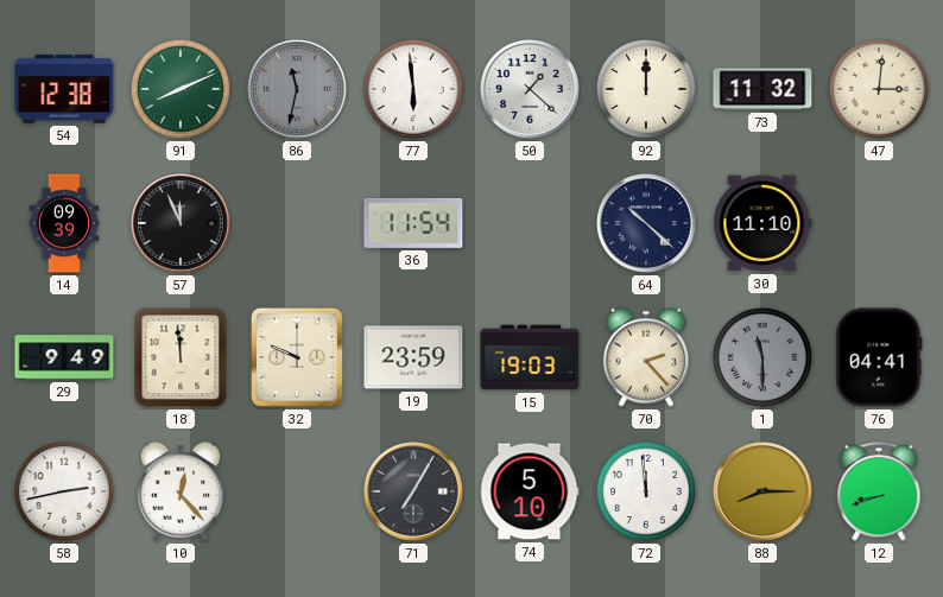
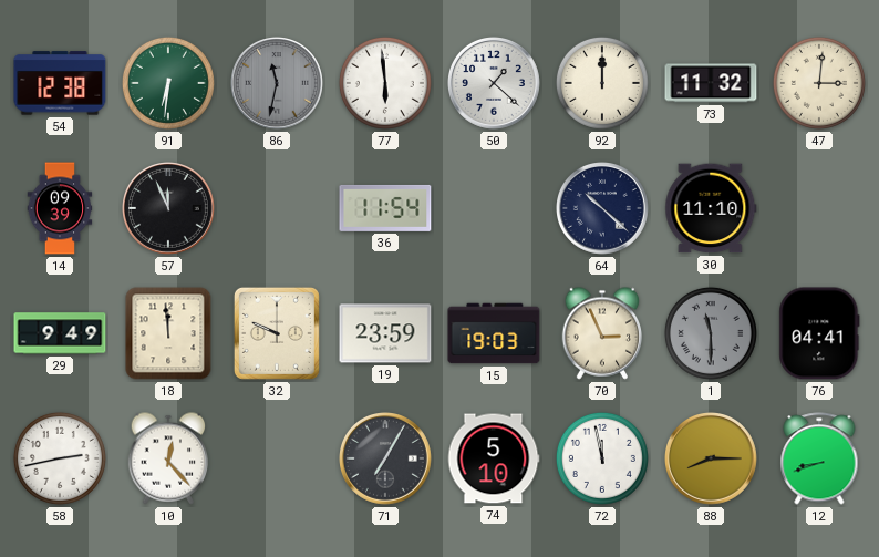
91: 8:11 -> 6:31
70: 2:23 -> 2:56
72: 11:59 -> 11:58
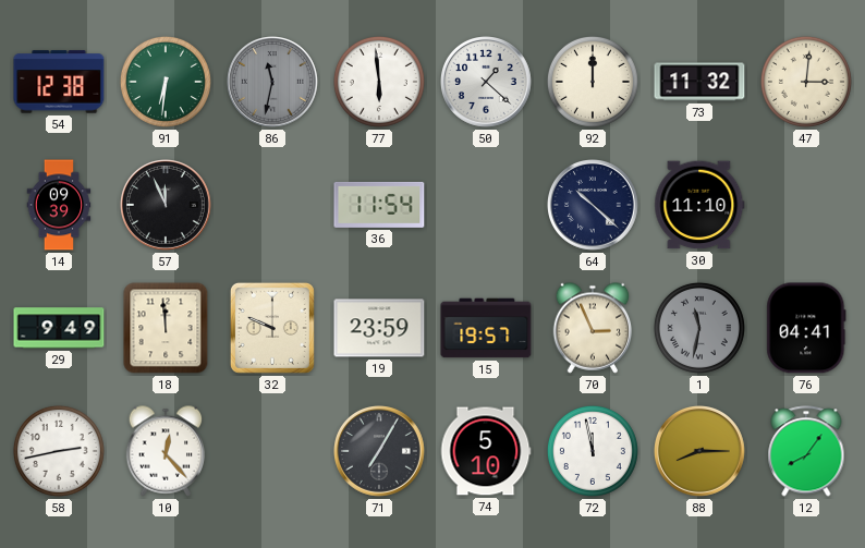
15: 19:03 -> 19:57
1: 11:30 -> 11:32
12: 8:42 -> 8:06
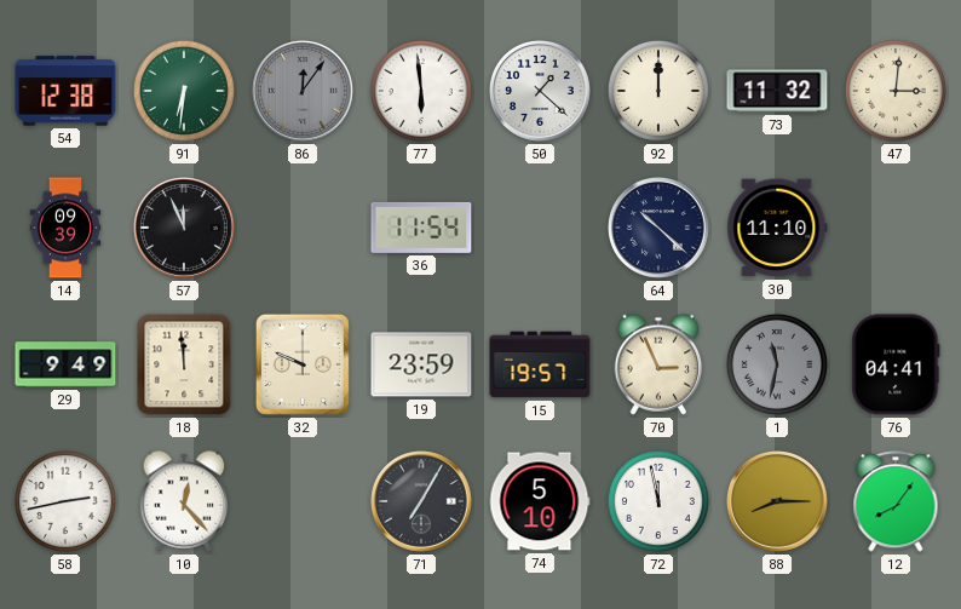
86: 11:32 -> 12:06
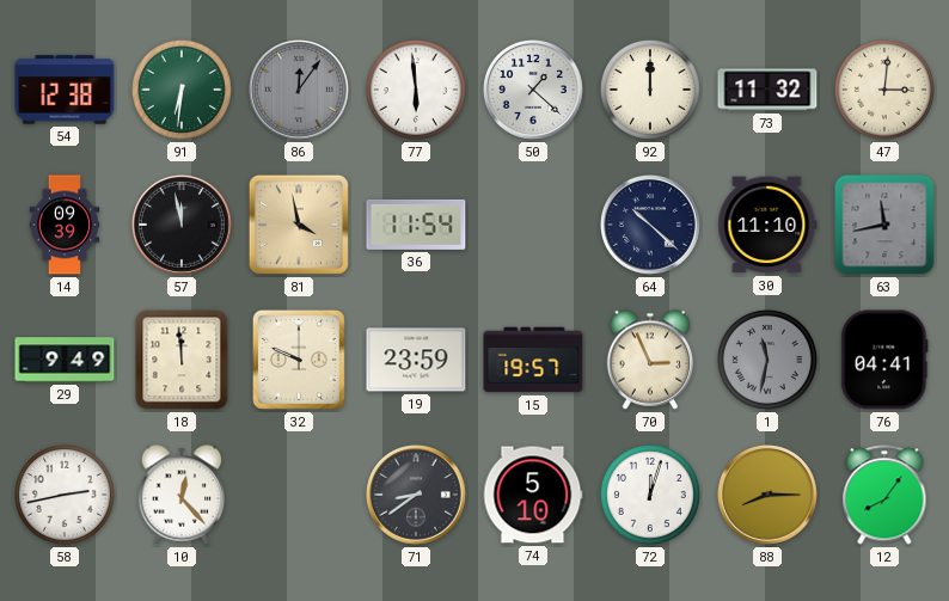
57: 11:56 -> 11:58
81: none -> 3:58
63: none -> 11:43
71: 7:05 -> 8:39
72: 11:58 -> 12:03
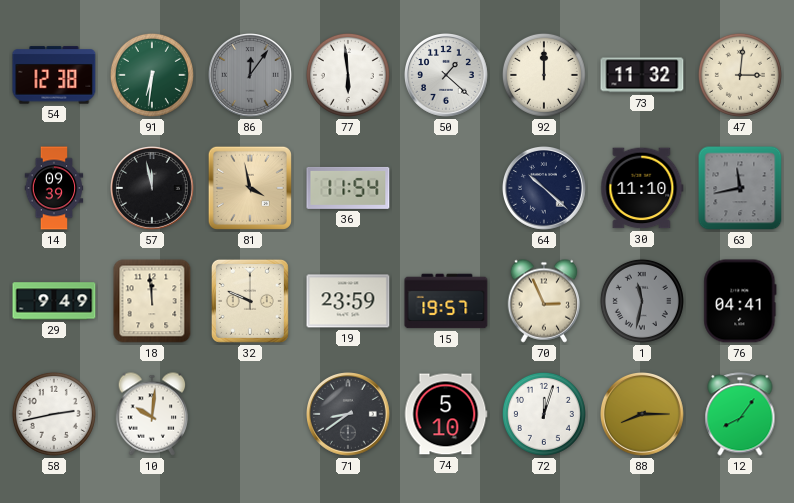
10: 12:23 -> 10:01
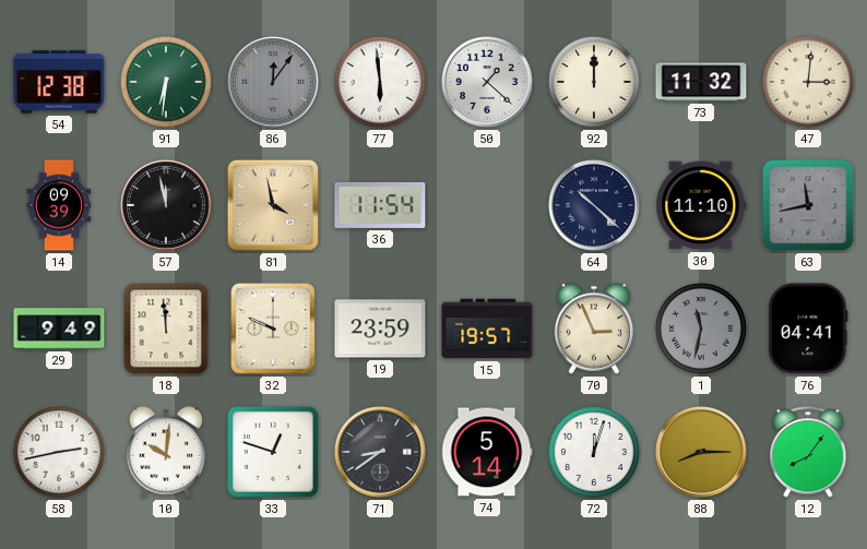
33: none -> 12:48
74: 5:10 -> 5:14
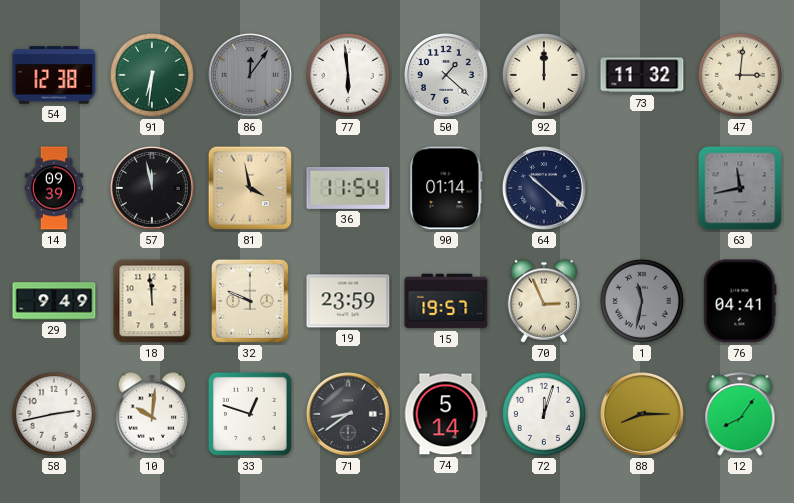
90: none -> 01:14
30: 11:10 -> none
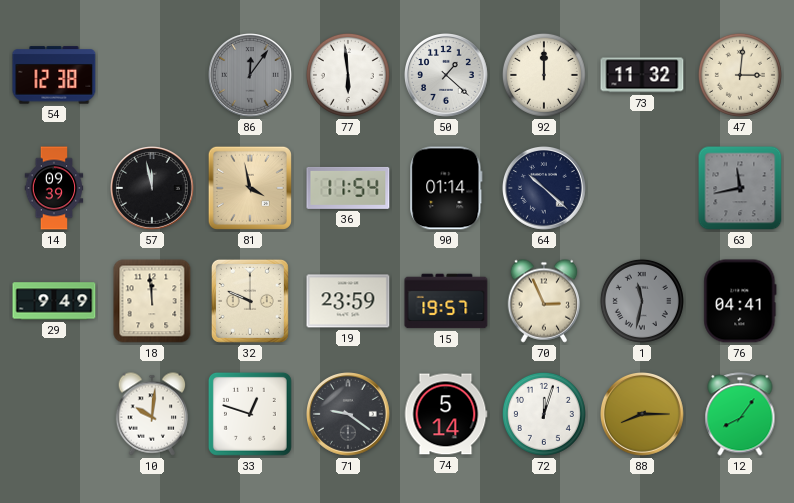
91: 6:31 -> none
58: 2:43 -> none
71: 8:39 -> 9:21
